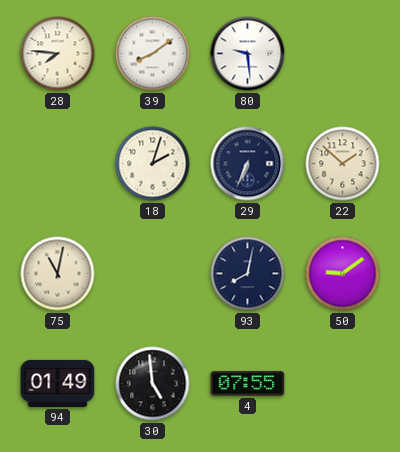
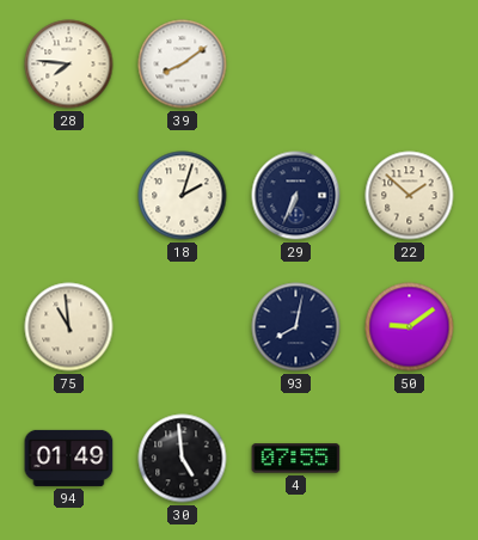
80: 9:29 -> none
75: 11:02 -> 10:59
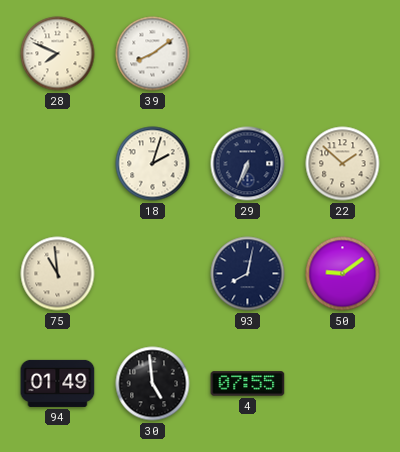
28: 7:46 -> 7:49
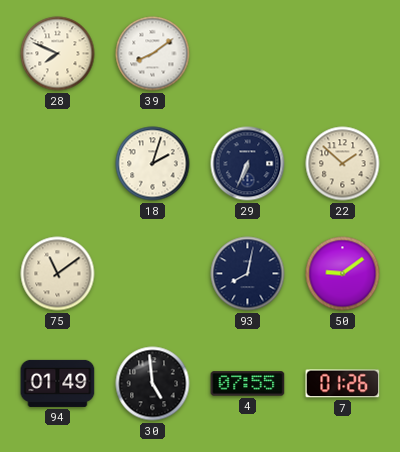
75: 10:59 -> 11:09
7: none -> 01:26
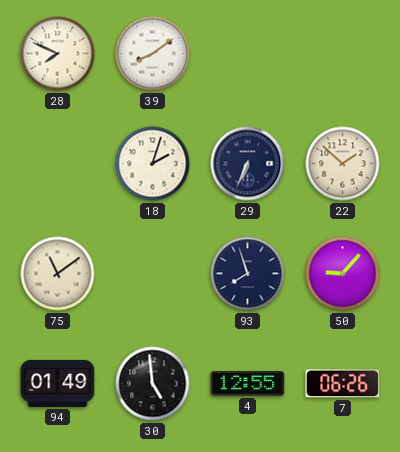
93: 8:02 -> 7:57
50: 9:09 -> 9:07
4: 07:55 -> 12:55
7: 01:26 -> 06:26
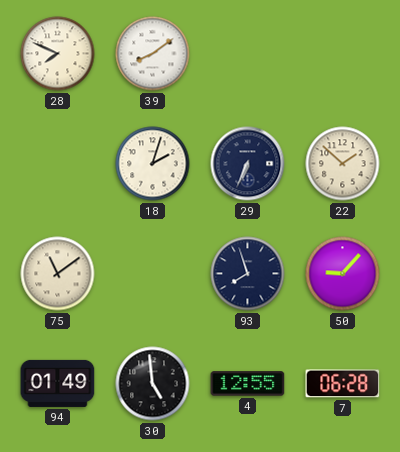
7: 06:26 -> 06:28
